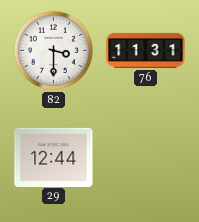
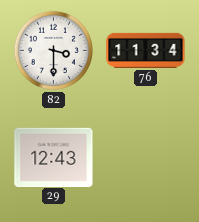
76: 11:31 -> 11:34
29: 12:44 -> 12:43
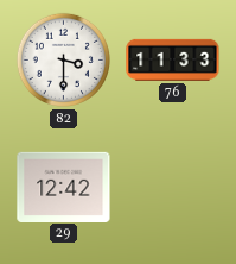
76: 11:34 -> 11:33
29: 12:43 -> 12:42
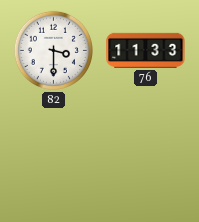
29: 12:42 -> none
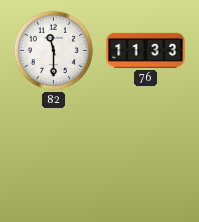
82: 3:30 -> 11:30
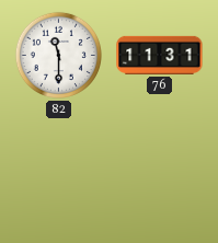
76: 11:33 -> 11:31
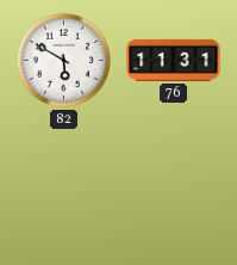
82: 11:30 -> 5:50
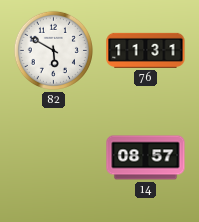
14: none -> 08:57
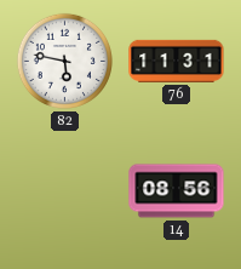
82: 5:50 -> 5:47
14: 08:57 -> 08:56
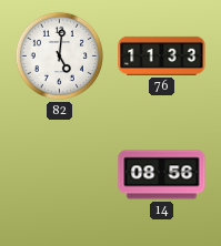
82: 5:47 -> 5:01
76: 11:31 -> 11:33
